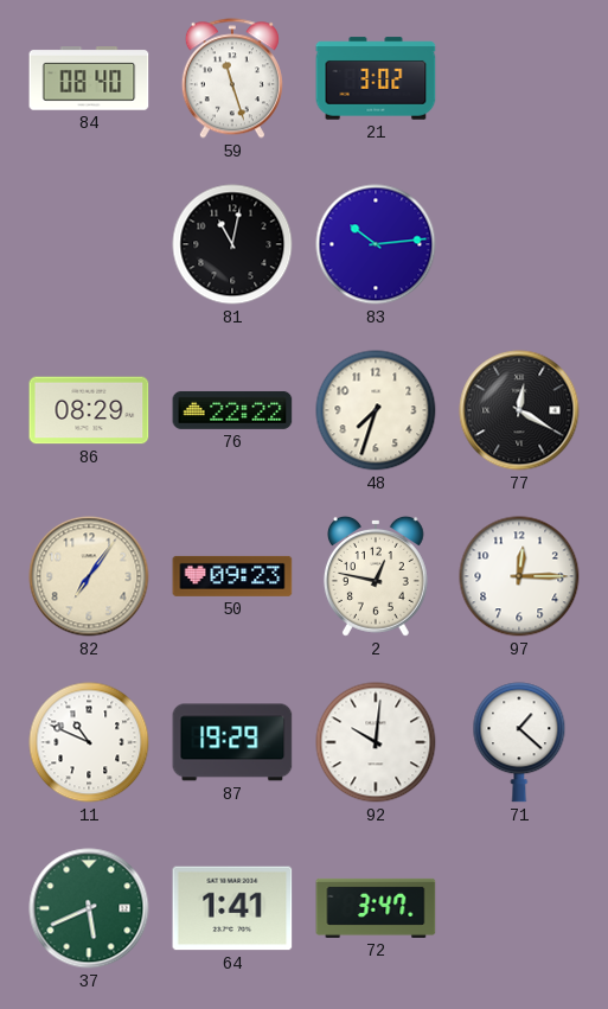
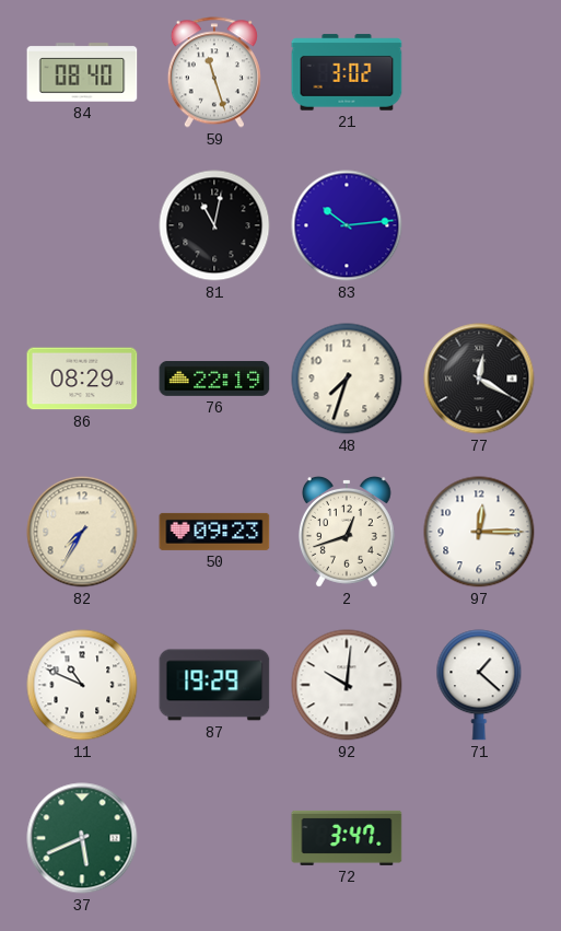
76: 22:22 -> 22:19
82: 7:06 -> 7:35
2: 12:47 -> 12:42
64: 1:41 -> none
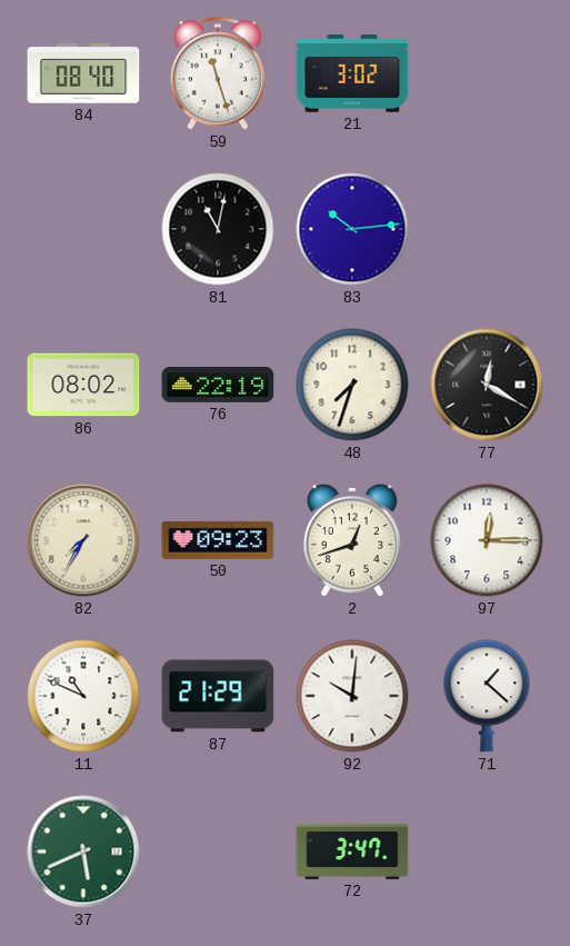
86: 08:29 -> 08:02
87: 19:29 -> 21:29
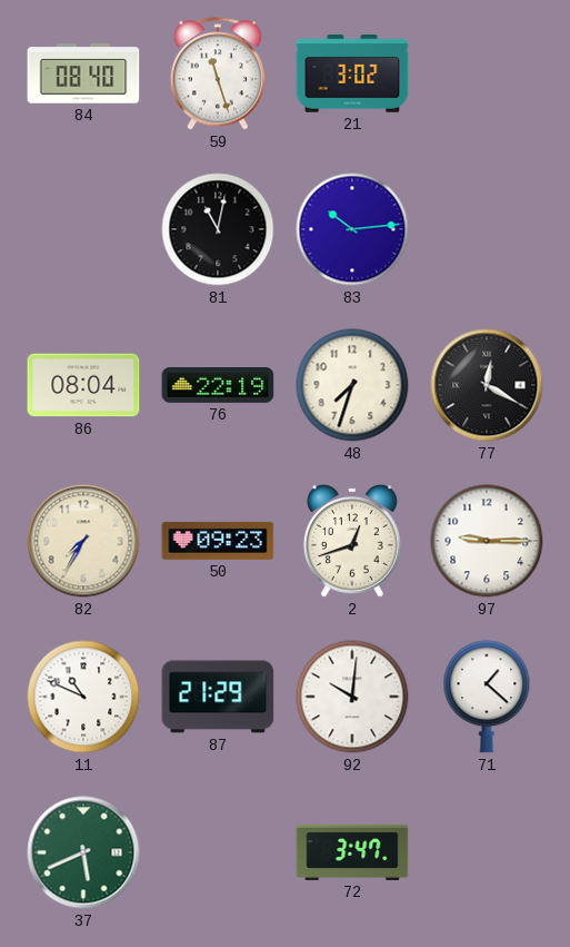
86: 08:02 -> 08:04
97: 12:15 -> 9:15
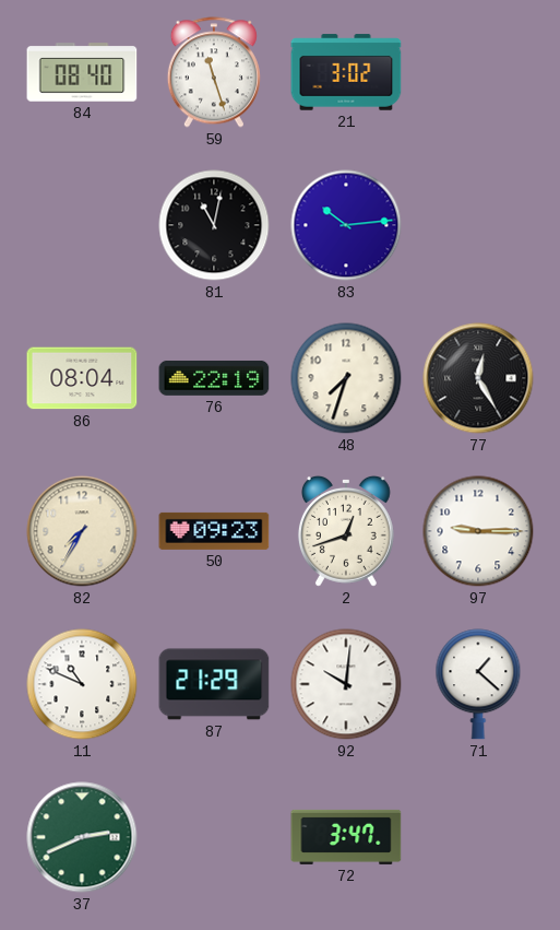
77: 12:20 -> 12:25
37: 5:41 -> 2:41
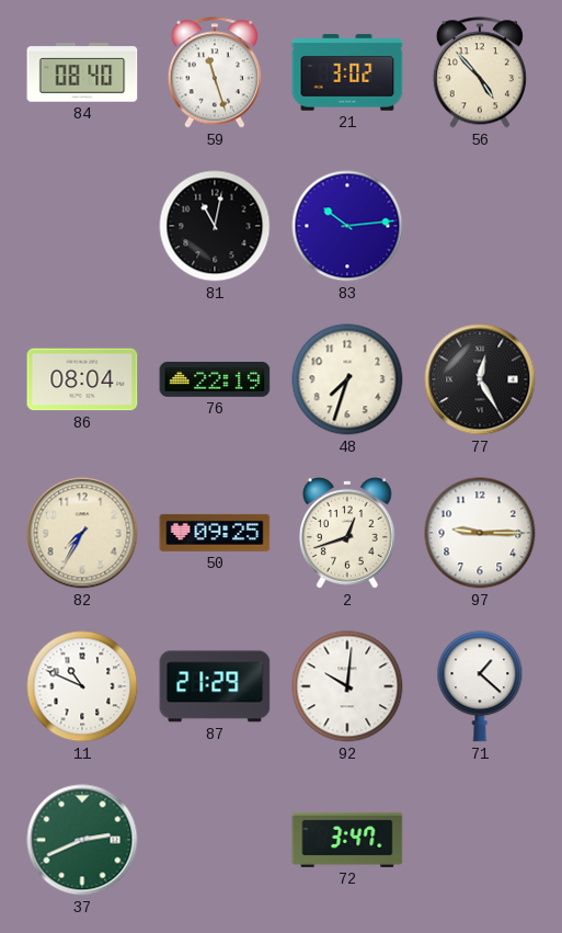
56: none -> 4:53
50: 09:23 -> 09:25
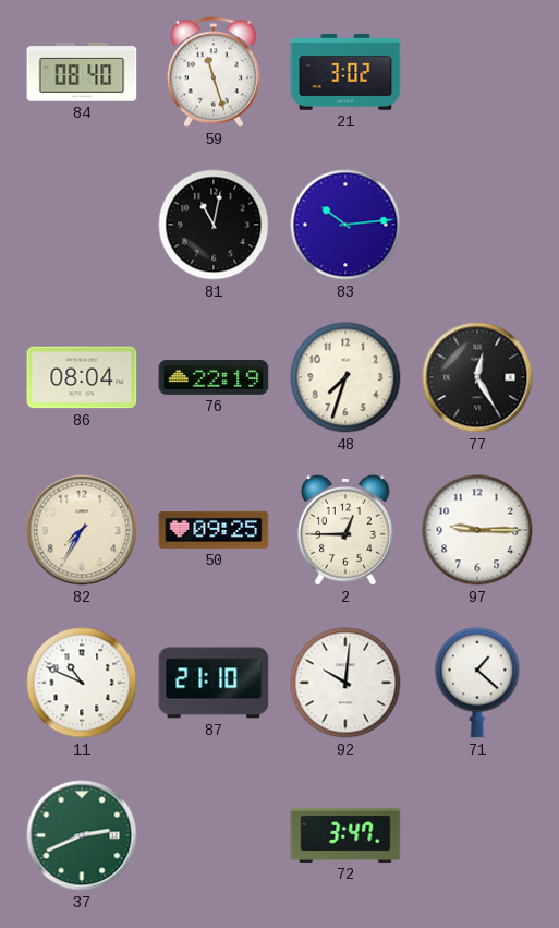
56: 4:53 -> none
2: 12:42 -> 12:45
87: 21:29 -> 21:10
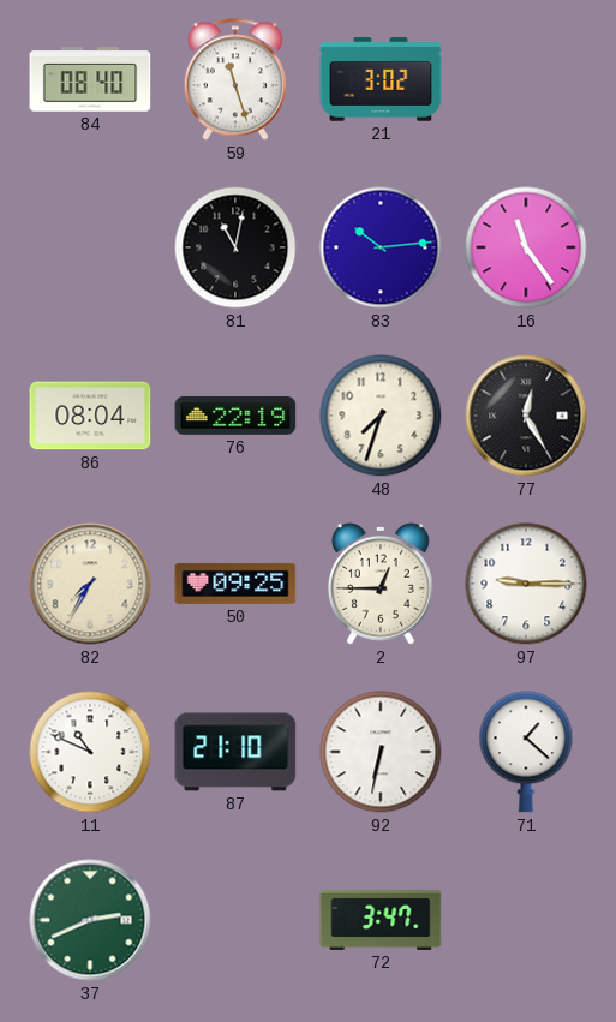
16: none -> 11:24
92: 10:01 -> 6:32
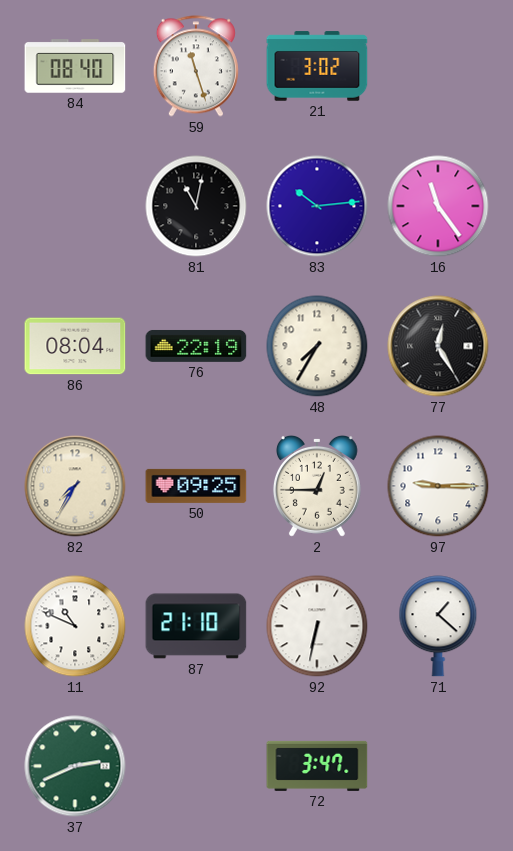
48: 7:33 -> 7:35
